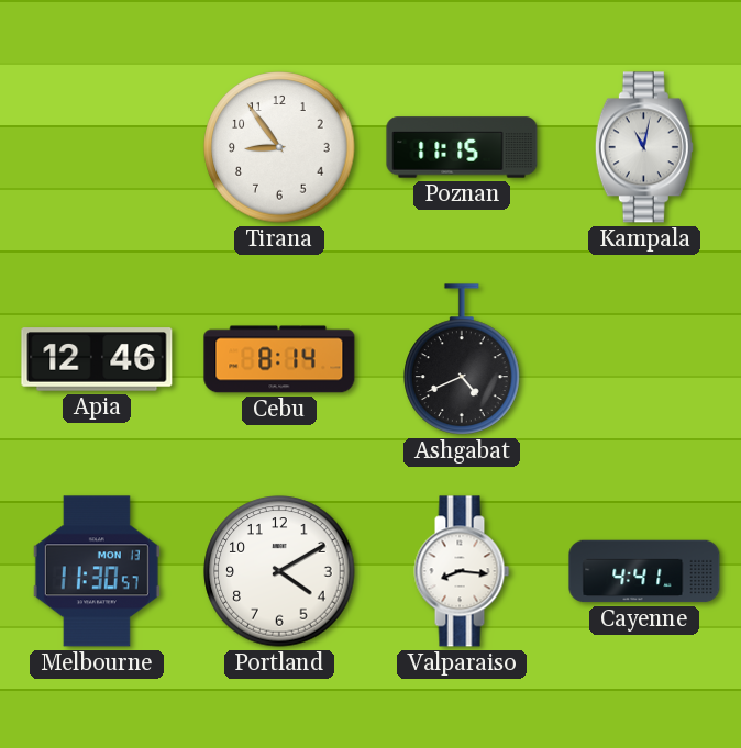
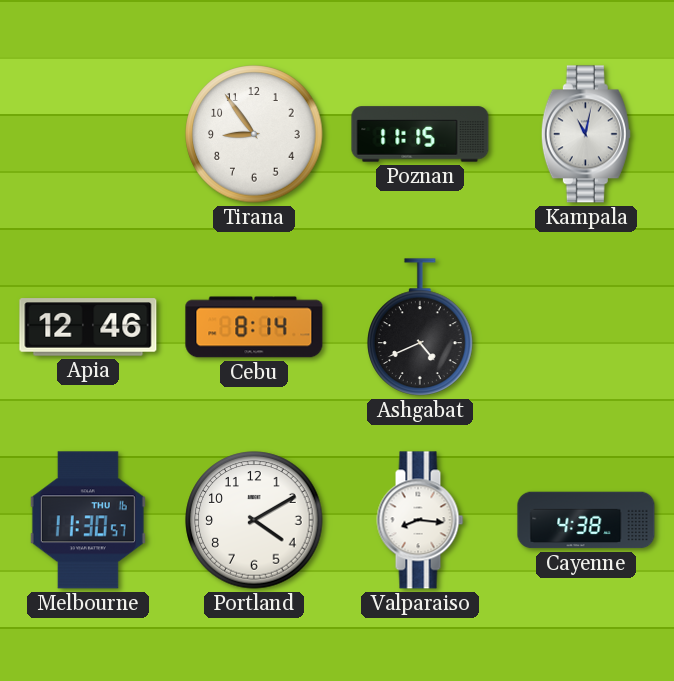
Melbourne date: MON 13 -> THU 16
Cayenne: 4:41 -> 4:38
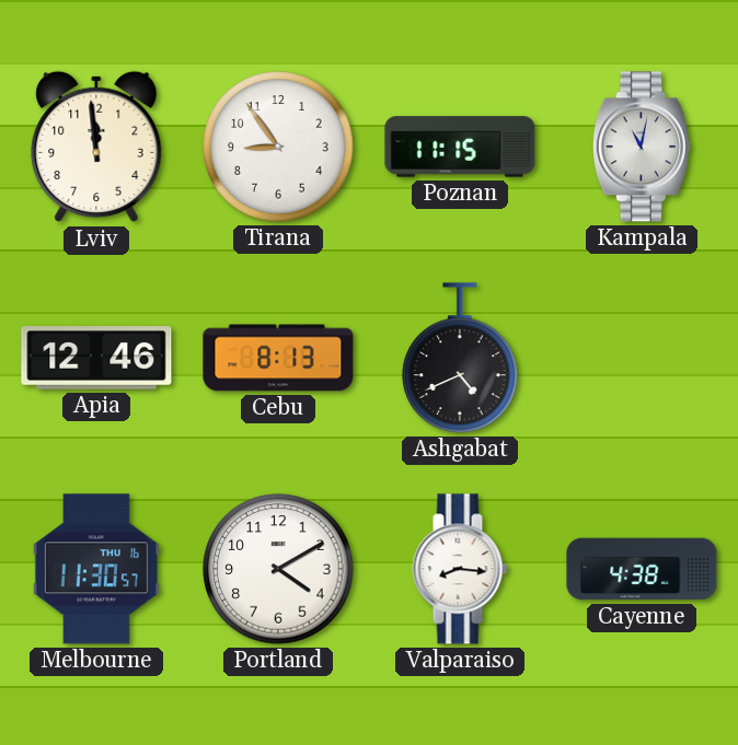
Lviv: none -> 11:59
Cebu: 8:14 -> 8:13
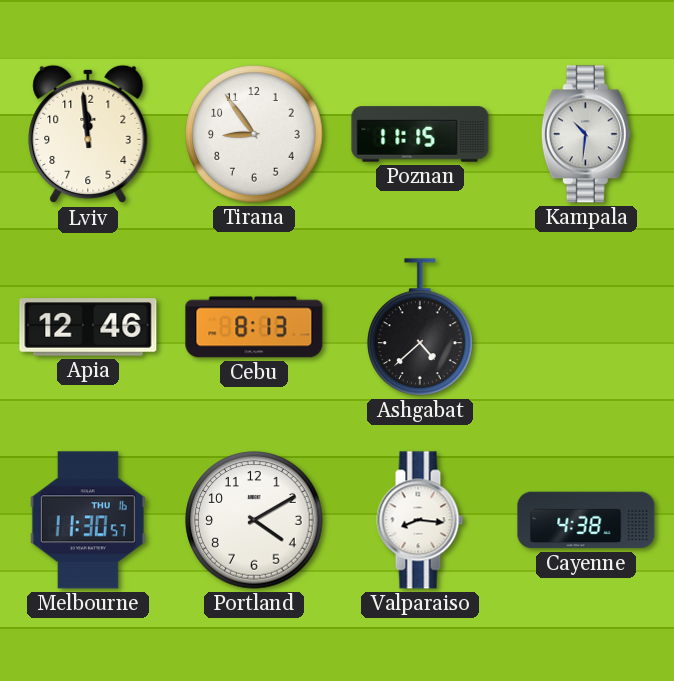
Kampala: 11:02 -> 10:31
Ashgabat: 4:41 -> 4:38
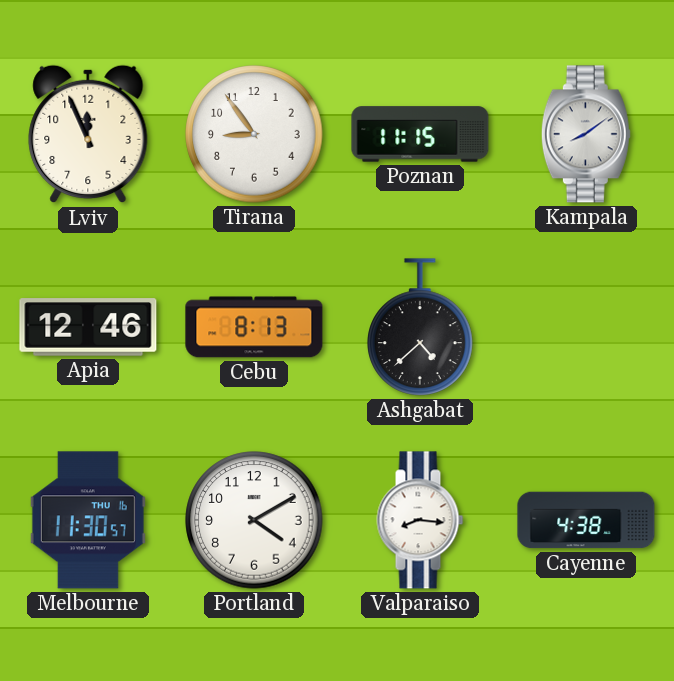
Lviv: 11:59 -> 11:56
Kampala: 10:31 -> 8:09
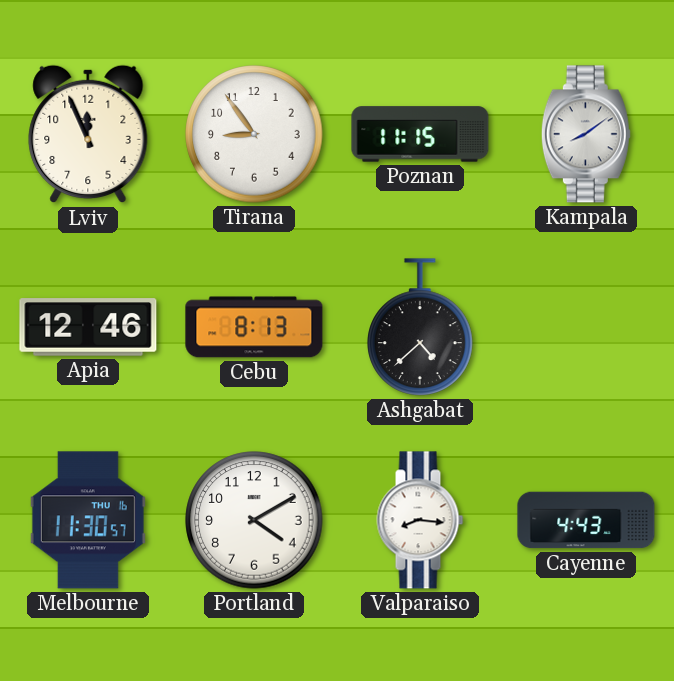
Cayenne: 4:38 -> 4:43
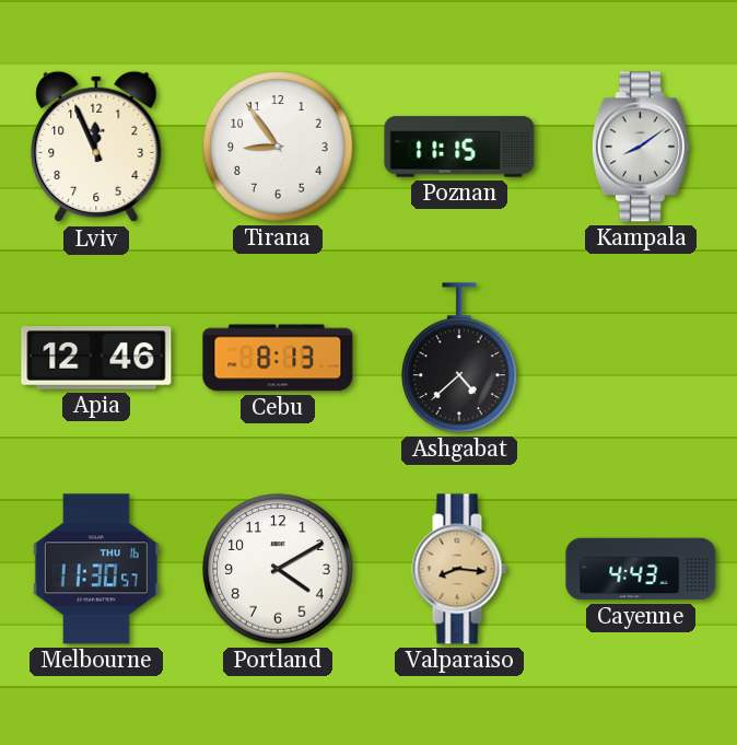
Valparaiso dial: white -> champagne
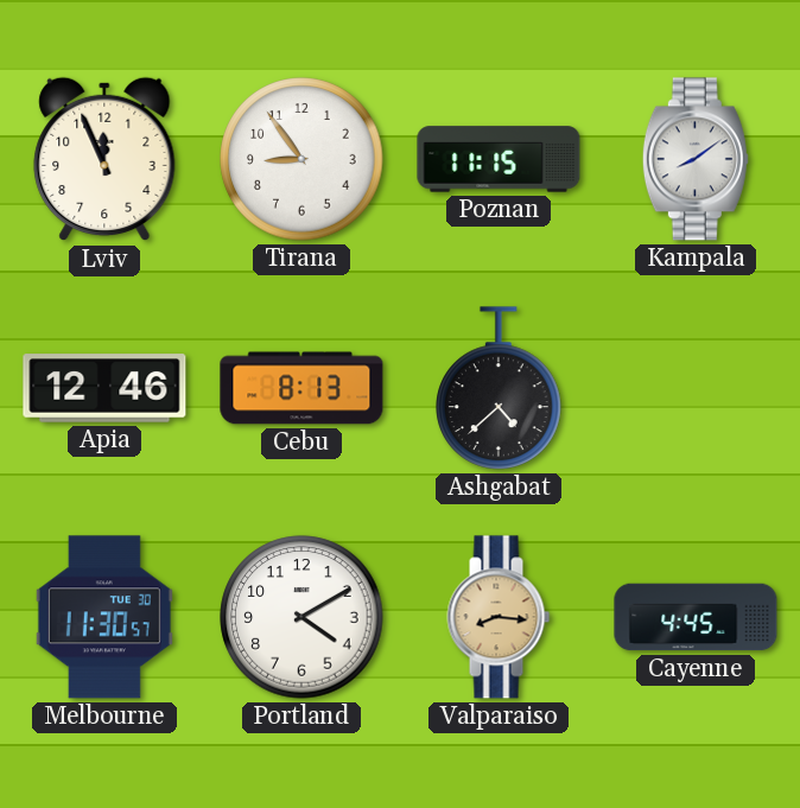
Melbourne date: THU 16 -> TUE 30
Cayenne: 4:43 -> 4:45
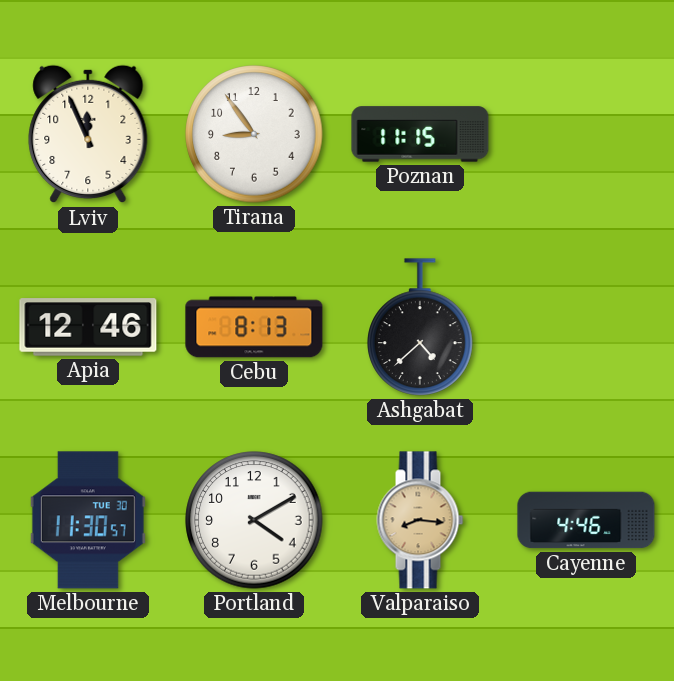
Kampala: 8:09 -> none
Cayenne: 4:45 -> 4:46
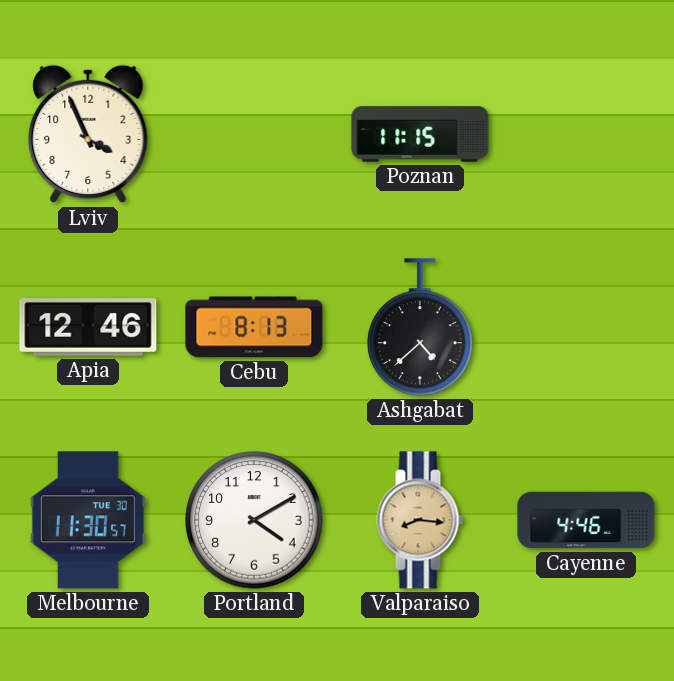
Lviv: 11:56 -> 3:56
Tirana: 8:54 -> none
